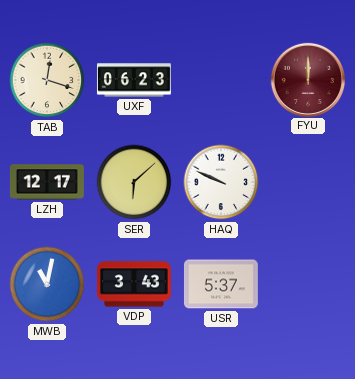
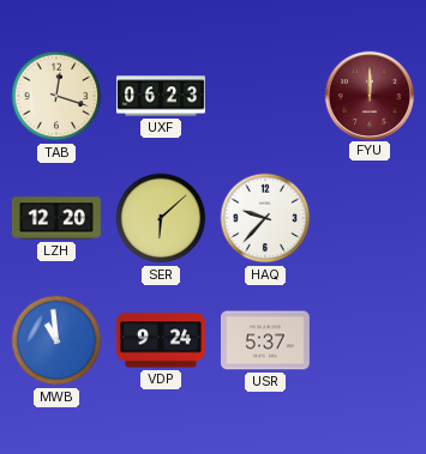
LZH: 12:17 -> 12:20
HAQ: 9:49 -> 9:37
MWB: 11:02 -> 10:59
VDP: 3:43 -> 9:24
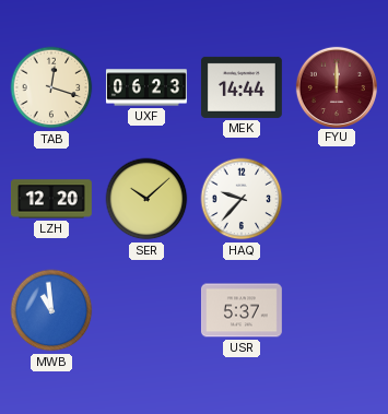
MEK: none -> 14:44
SER: 6:08 -> 10:08
VDP: 9:24 -> none
